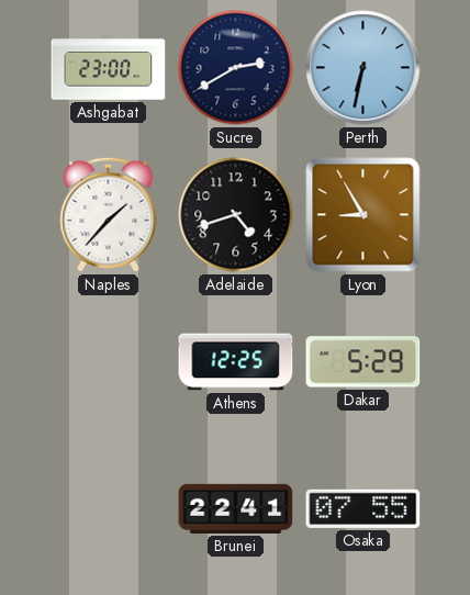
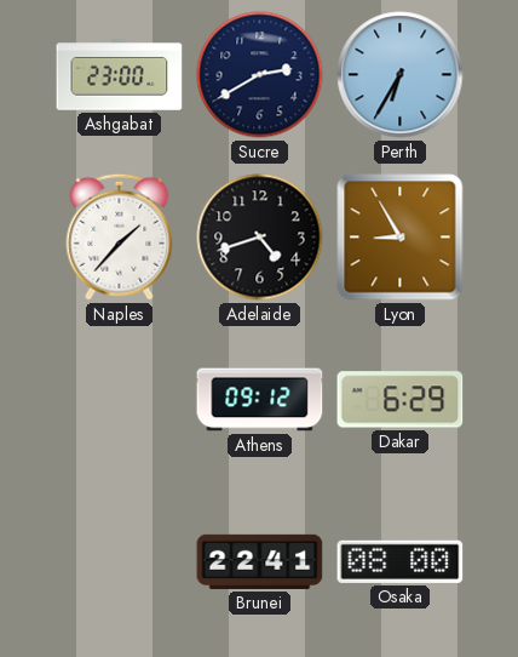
Perth: 6:32 -> 6:35
Athens: 12:25 -> 09:12
Dakar: 5:29 -> 6:29
Osaka: 07:55 -> 08:00
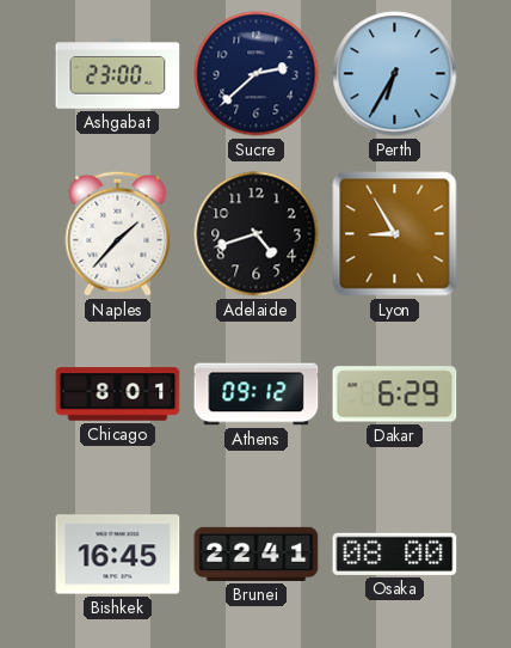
Sucre: 2:40 -> 2:38
Chicago: none -> 8:01
Bishkek: none -> 16:45
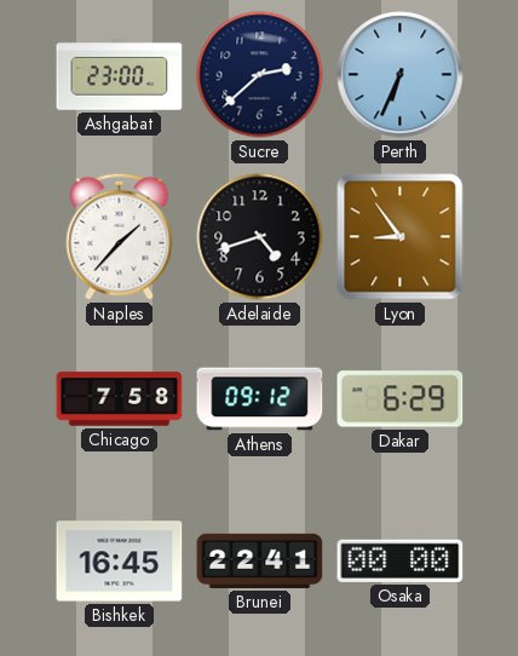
Perth: 6:35 -> 6:34
Lyon: 8:55 -> 8:54
Chicago: 8:01 -> 7:58
Osaka: 08:00 -> 00:00
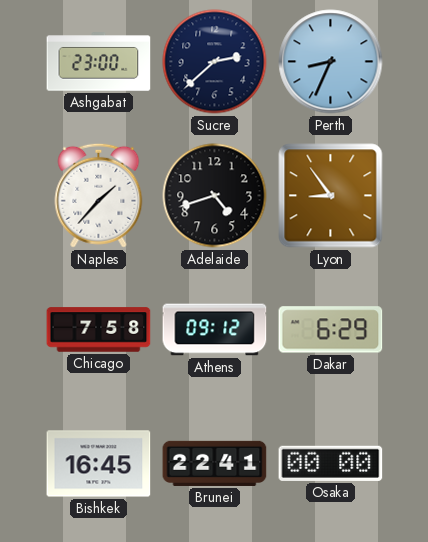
Perth: 6:34 -> 8:34
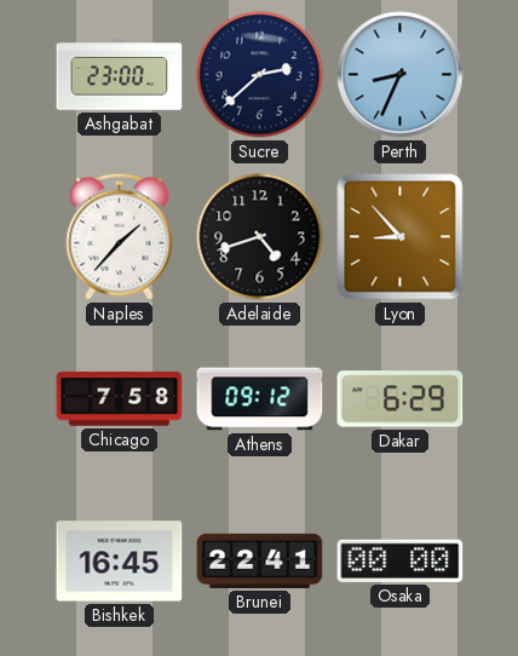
Lyon: 8:54 -> 8:53
